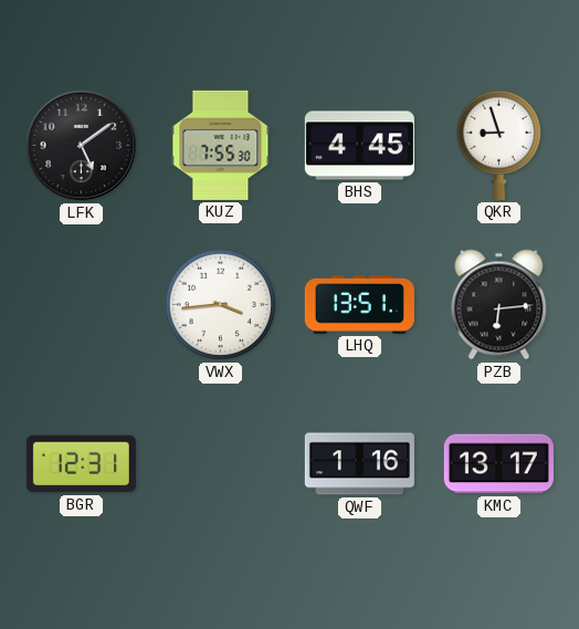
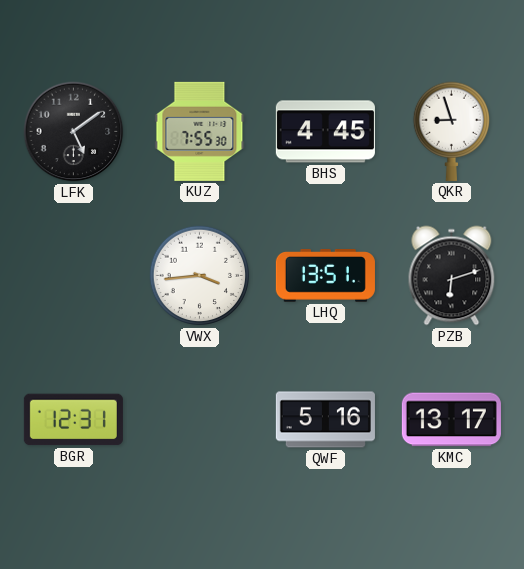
PZB: 6:14 -> 6:12
QWF: 1:16 -> 5:16
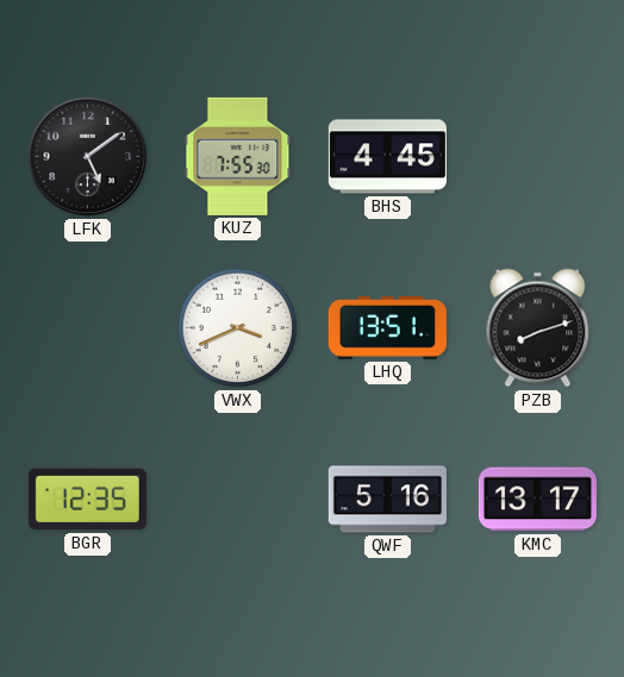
QKR: 8:57 -> none
VWX: 3:44 -> 3:41
PZB: 6:12 -> 8:12
BGR: 12:31 -> 12:35
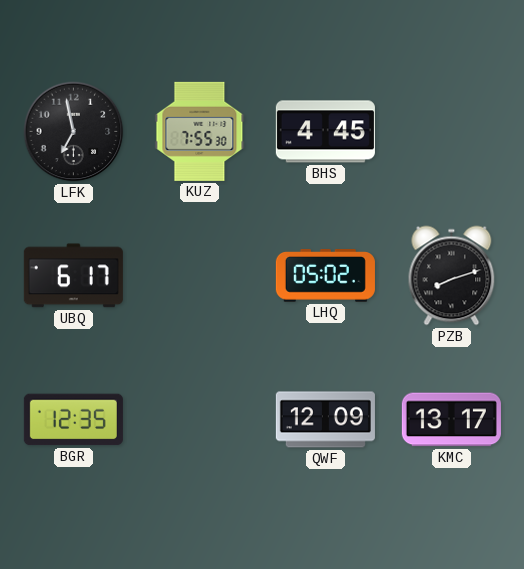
LFK: 5:09 -> 6:58
UBQ: none -> 6:17
VWX: 3:41 -> none
LHQ: 13:51 -> 05:02
QWF: 5:16 -> 12:09
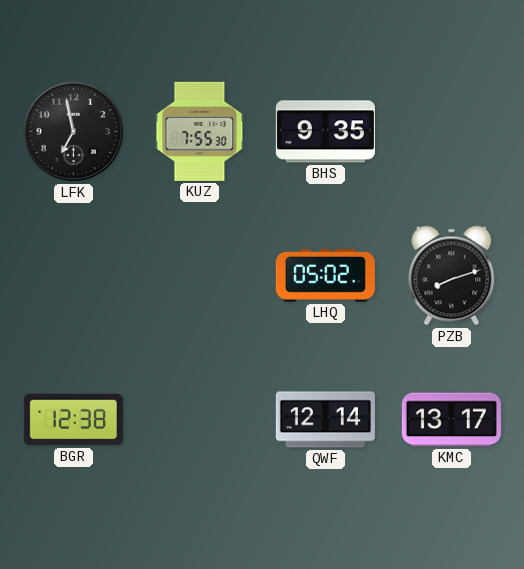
BHS: 4:45 -> 9:35
UBQ: 6:17 -> none
BGR: 12:35 -> 12:38
QWF: 12:09 -> 12:14
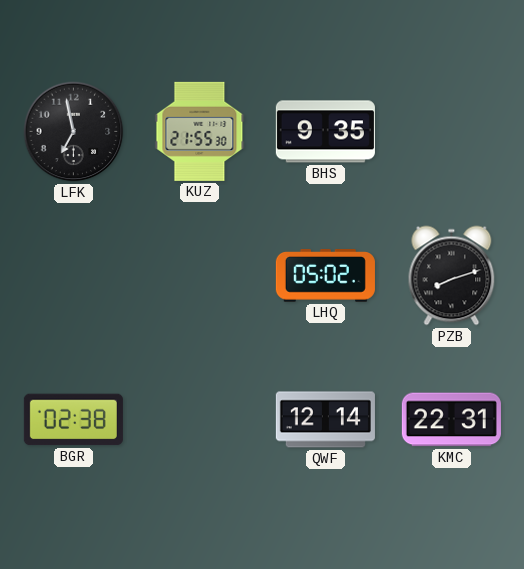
KUZ: 7:55 -> 21:55
BGR: 12:38 -> 02:38
KMC: 13:17 -> 22:31
